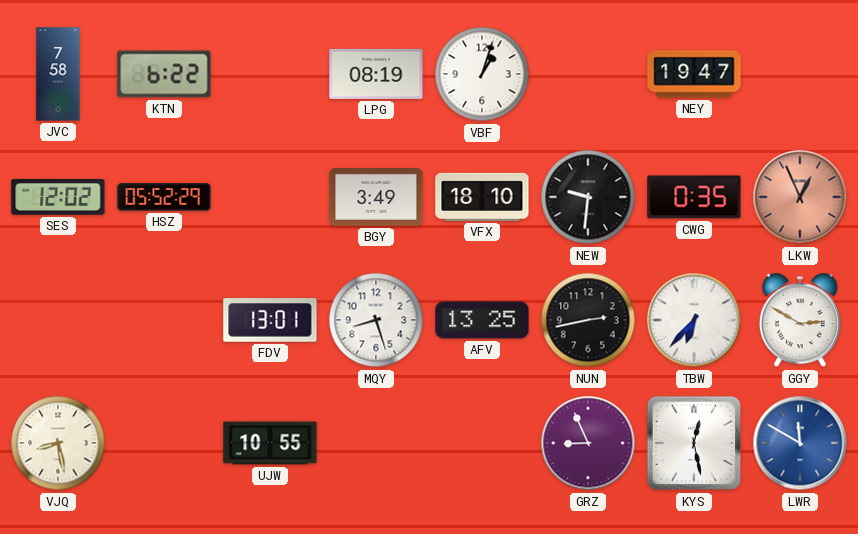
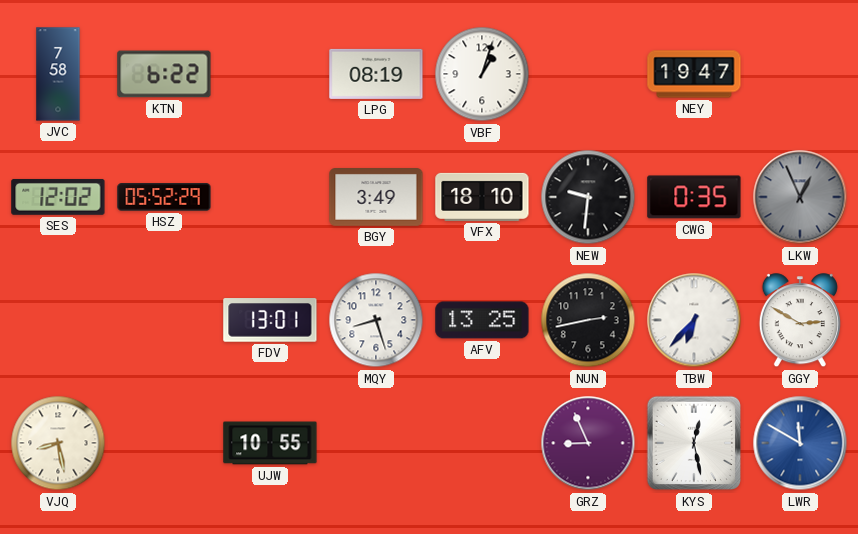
LKW dial: salmon -> grey
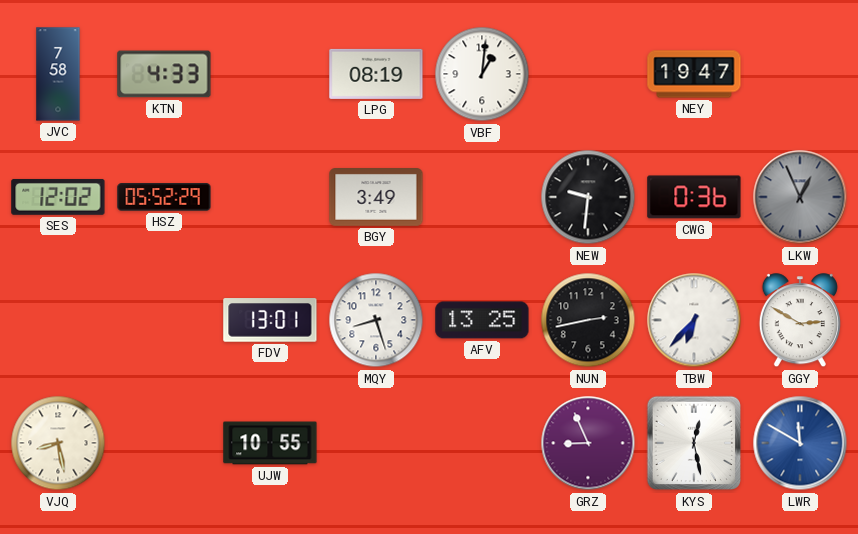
KTN: 6:22 -> 4:33
VBF: 1:03 -> 1:01
VFX: 18:10 -> none
CWG: 0:35 -> 0:36
